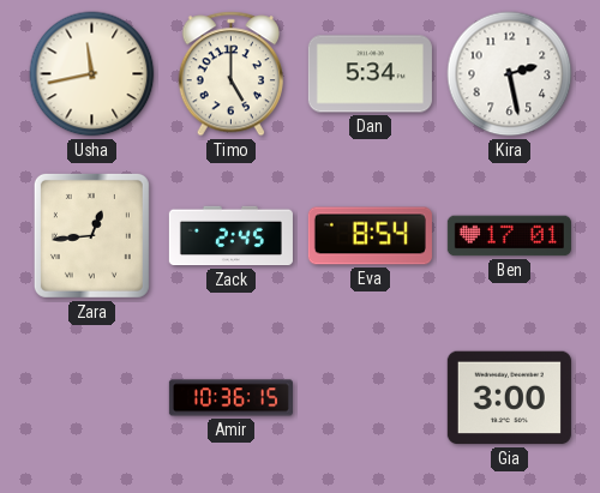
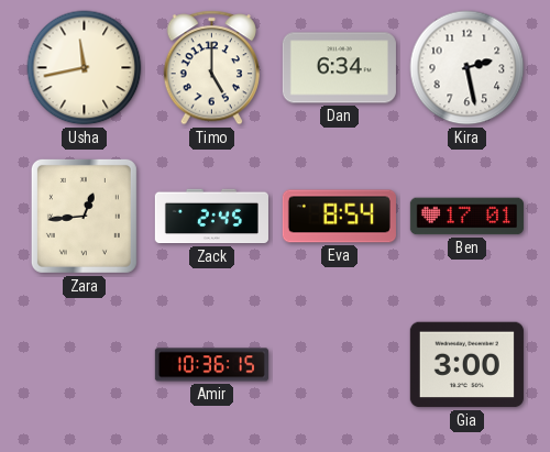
Dan: 5:34 -> 6:34
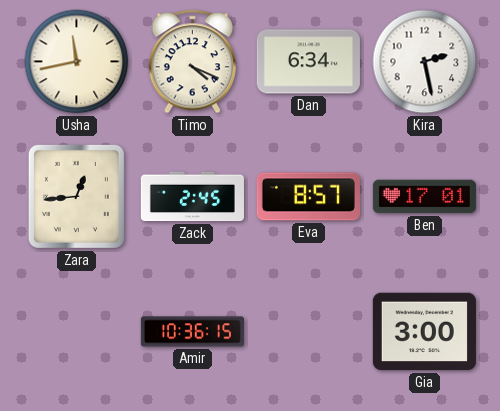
Timo: 5:00 -> 4:19
Eva: 8:54 -> 8:57
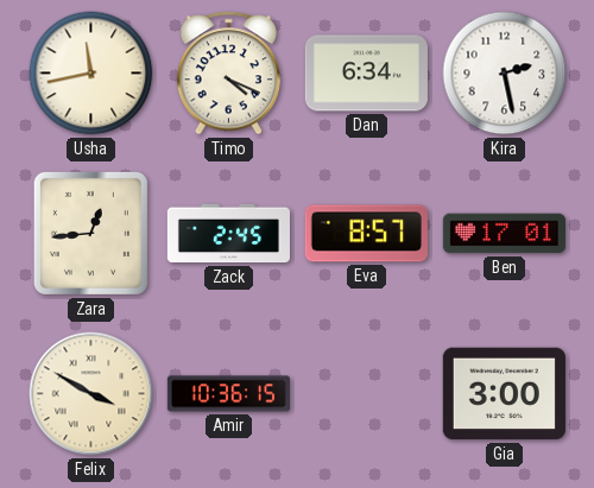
Felix: none -> 3:50
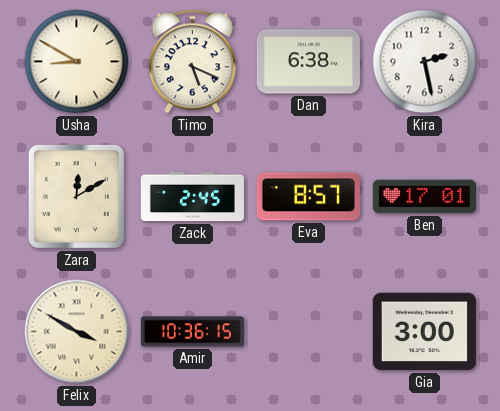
Usha: 11:43 -> 8:50
Timo: 4:19 -> 5:19
Dan: 6:34 -> 6:38
Zara: 12:44 -> 12:10
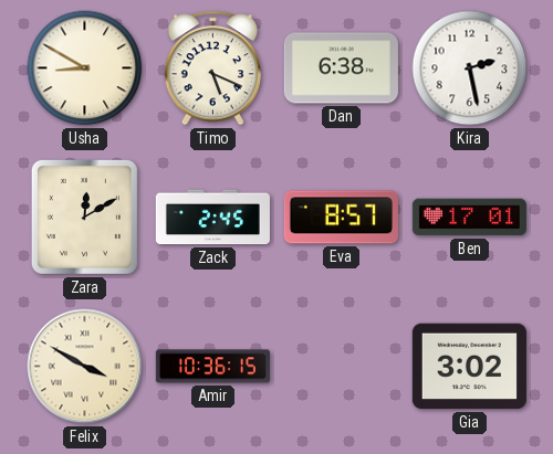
Gia: 3:00 -> 3:02
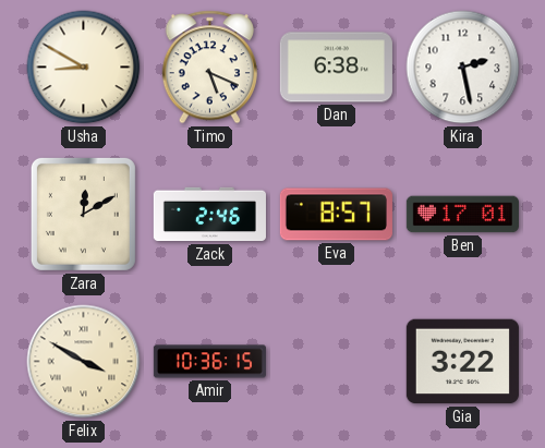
Zack: 2:45 -> 2:46
Gia: 3:02 -> 3:22
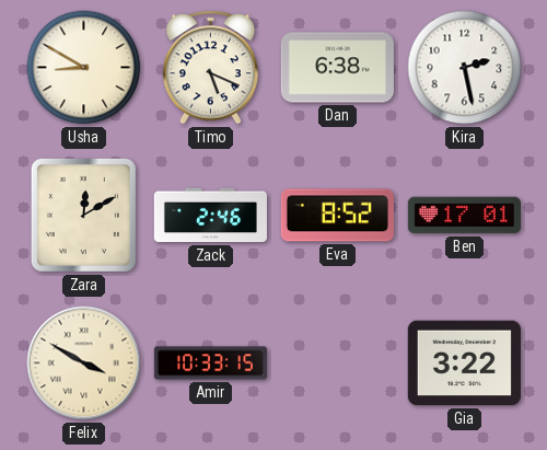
Eva: 8:57 -> 8:52
Amir: 10:36 -> 10:33
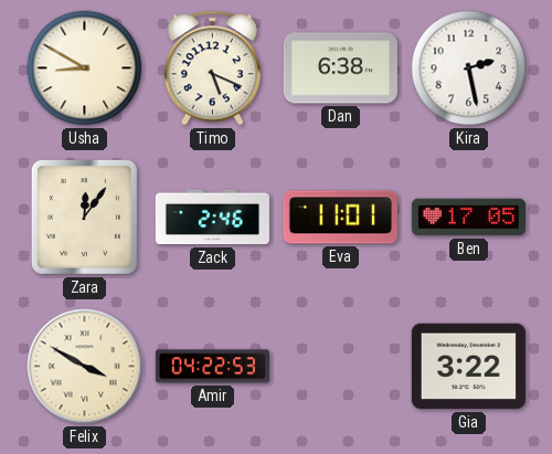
Zara: 12:10 -> 12:06
Eva: 8:52 -> 11:01
Ben: 17:01 -> 17:05
Amir: 10:33 -> 04:22
